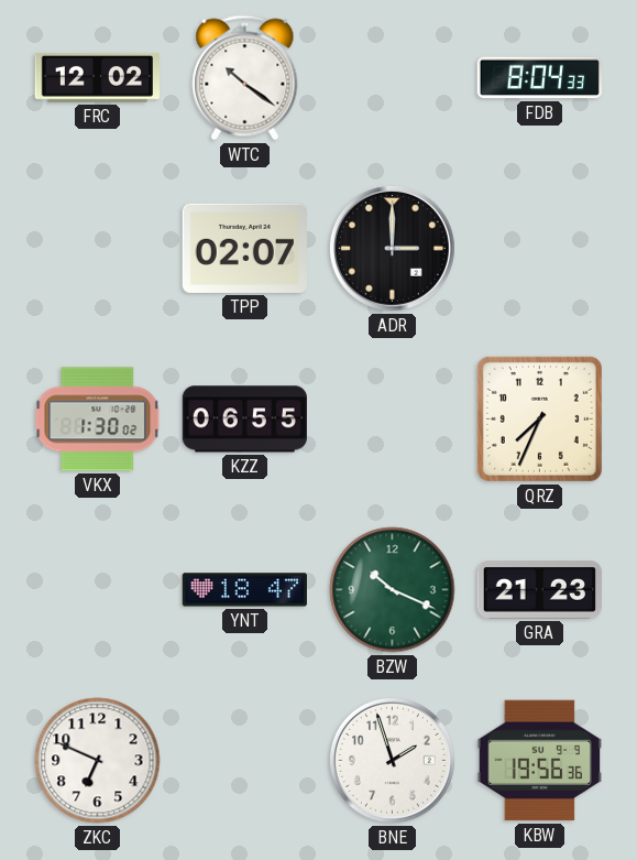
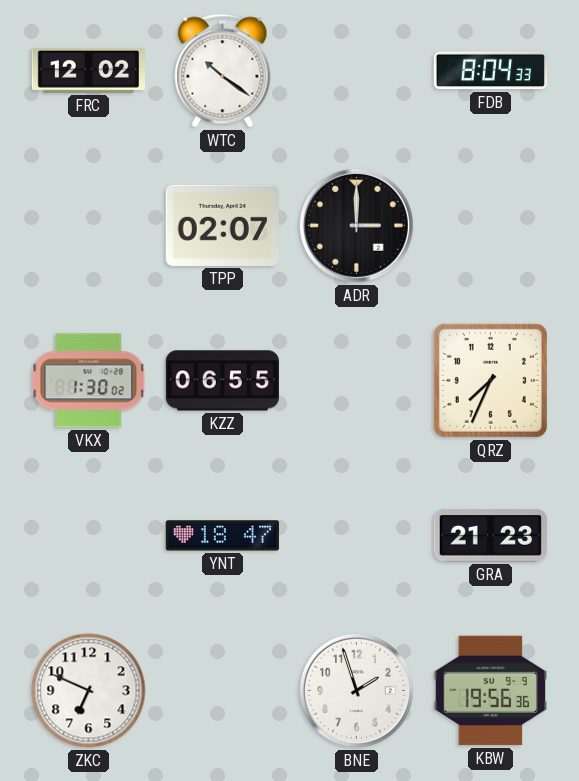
BZW: 10:19 -> none
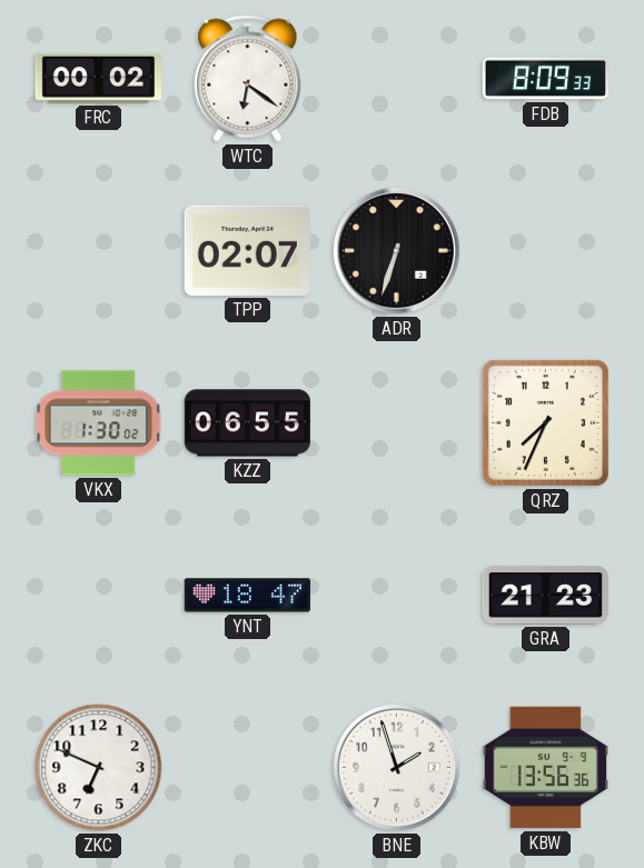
FRC: 12:02 -> 00:02
WTC: 10:21 -> 6:21
FDB: 8:04 -> 8:09
ADR: 3:00 -> 6:33
KBW: 19:56 -> 13:56
